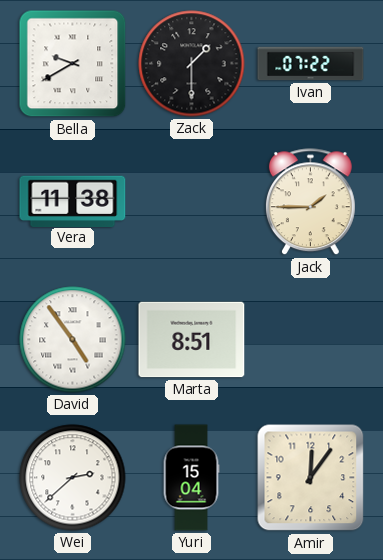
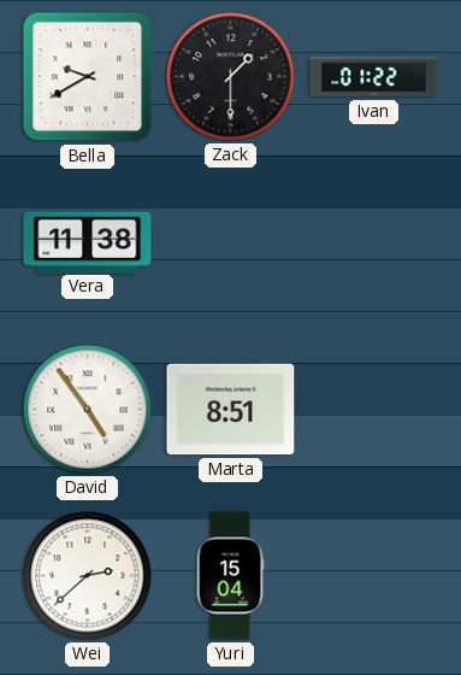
Ivan: 07:22 -> 01:22
Jack: 1:45 -> none
Amir: 12:06 -> none
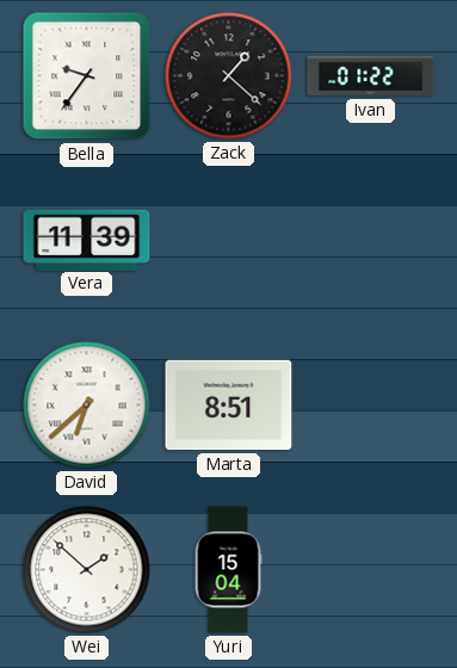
Bella: 9:40 -> 9:36
Zack: 1:30 -> 1:22
Vera: 11:38 -> 11:39
David: 4:54 -> 6:38
Wei: 2:38 -> 1:52
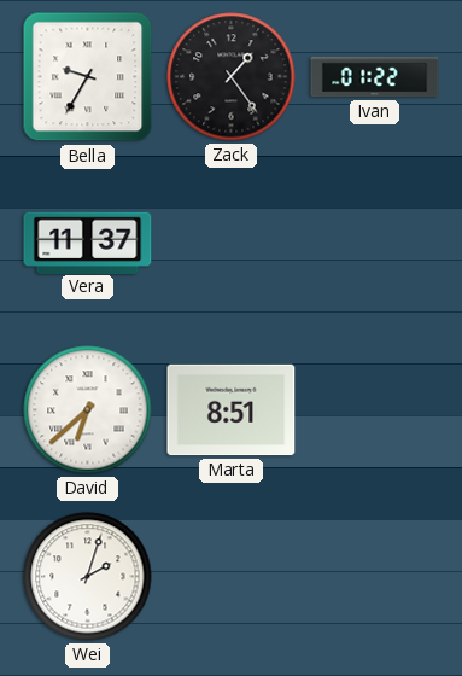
Bella: 9:36 -> 9:35
Zack: 1:22 -> 1:24
Vera: 11:39 -> 11:37
Wei: 1:52 -> 2:03
Yuri: 15:04 -> none
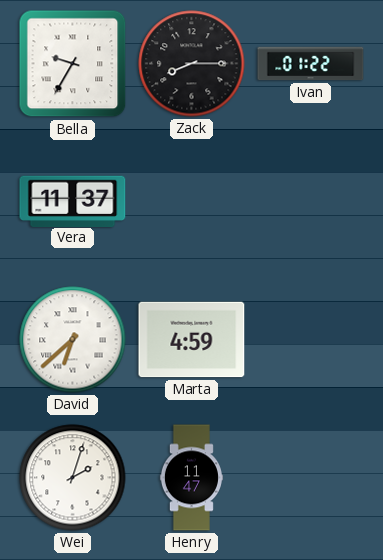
Zack: 1:24 -> 8:15
Marta: 8:51 -> 4:59
Henry: none -> 11:47
